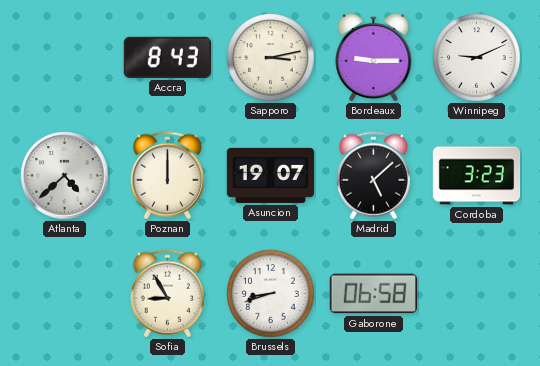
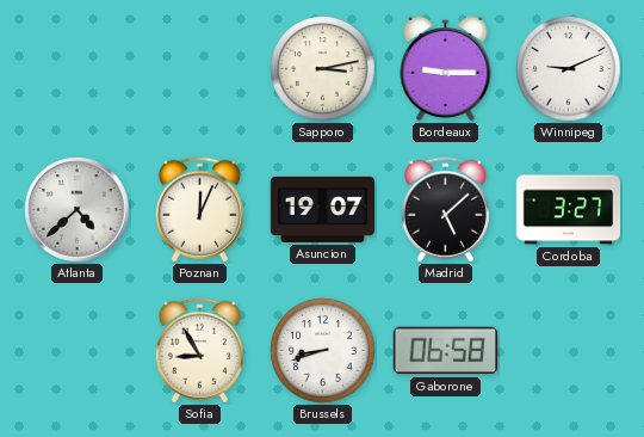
Accra: 8:43 -> none
Poznan: 12:00 -> 12:04
Cordoba: 3:23 -> 3:27
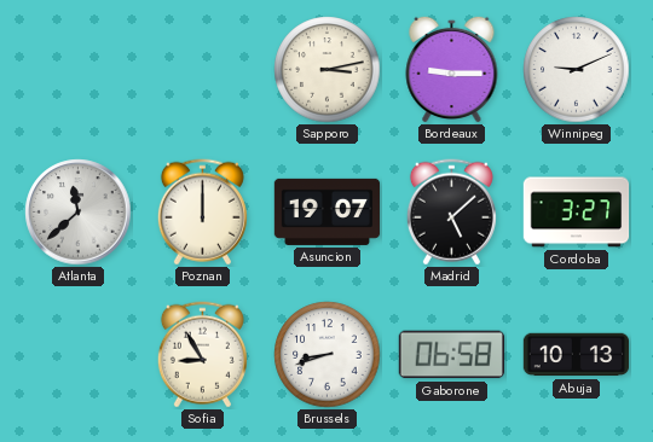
Atlanta: 4:38 -> 11:38
Poznan: 12:04 -> 12:00
Abuja: none -> 10:13
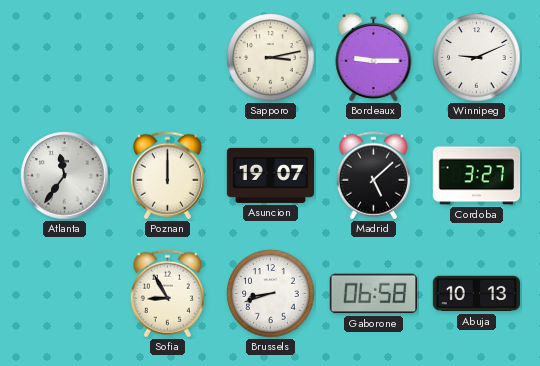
Atlanta: 11:38 -> 11:36
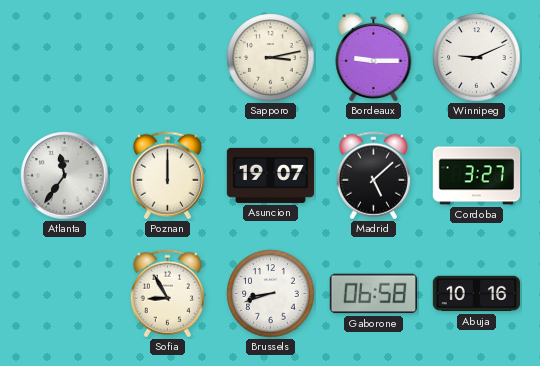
Abuja: 10:13 -> 10:16
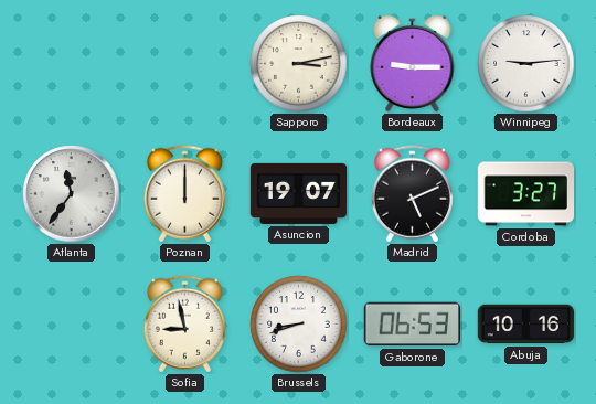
Winnipeg: 9:11 -> 9:14
Madrid: 5:08 -> 5:11
Sofia: 8:55 -> 8:58
Gaborone: 06:58 -> 06:53
